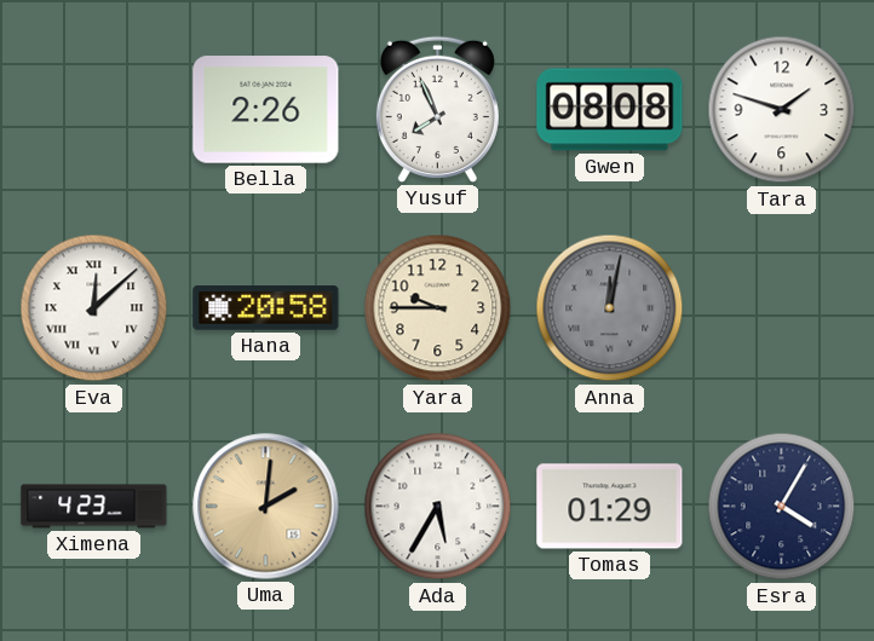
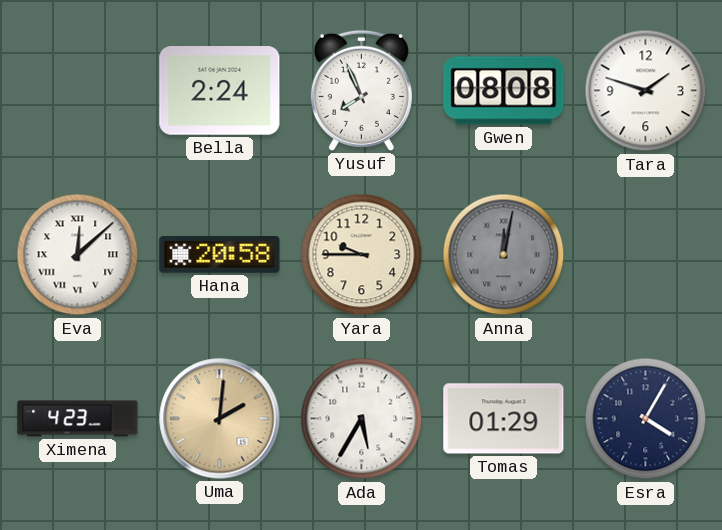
Bella: 2:26 -> 2:24
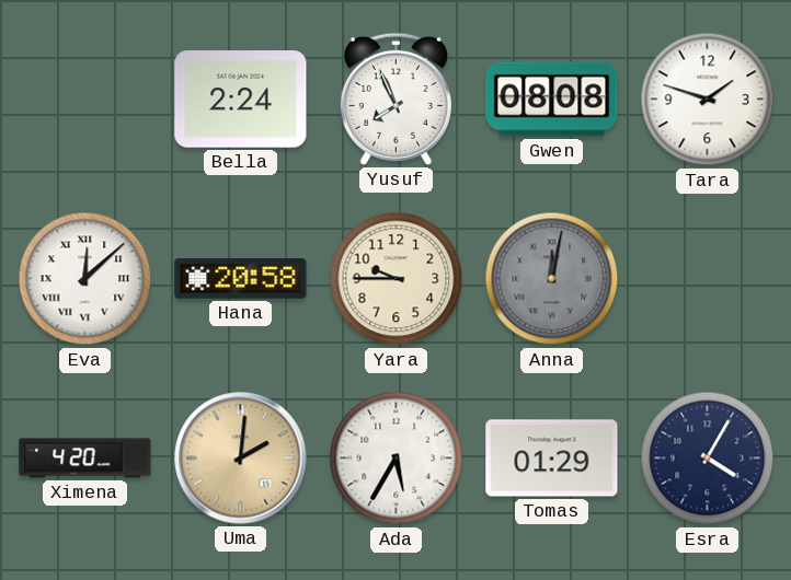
Ximena: 4:23 -> 4:20
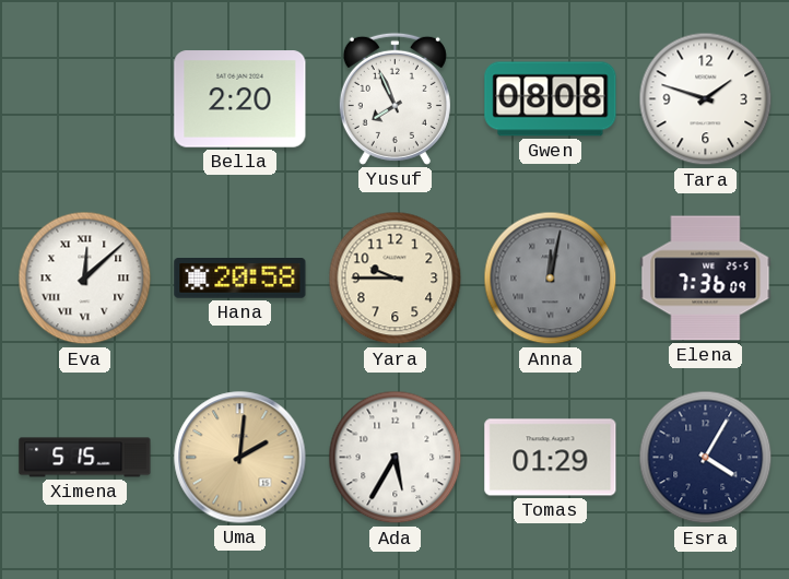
Bella: 2:24 -> 2:20
Elena: none -> 7:36
Ximena: 4:20 -> 5:15
